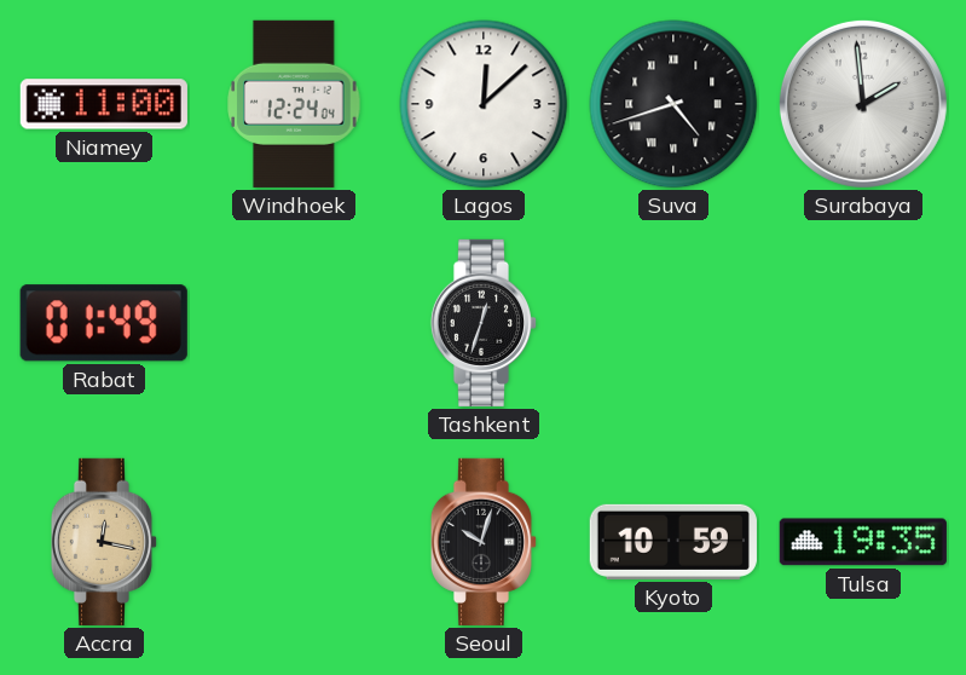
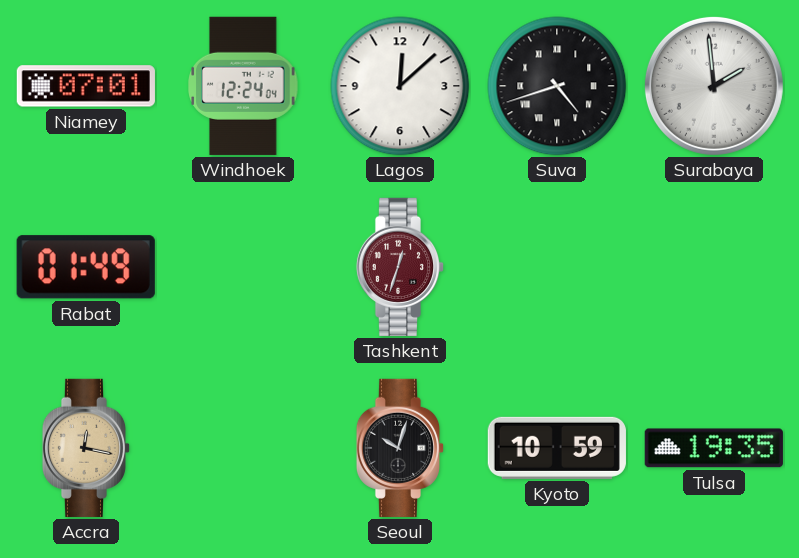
Niamey: 11:00 -> 07:01
Tashkent dial: black -> burgundy
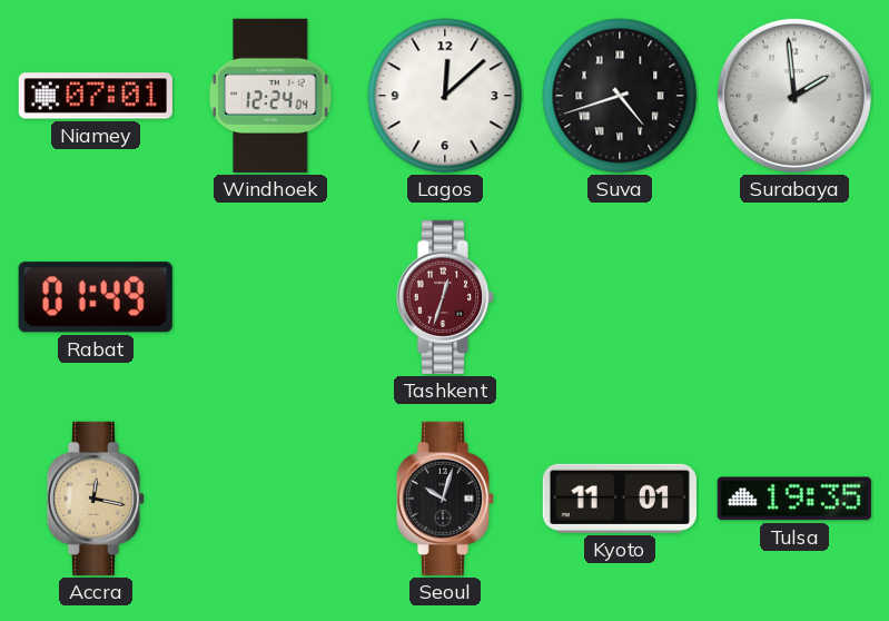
Kyoto: 10:59 -> 11:01
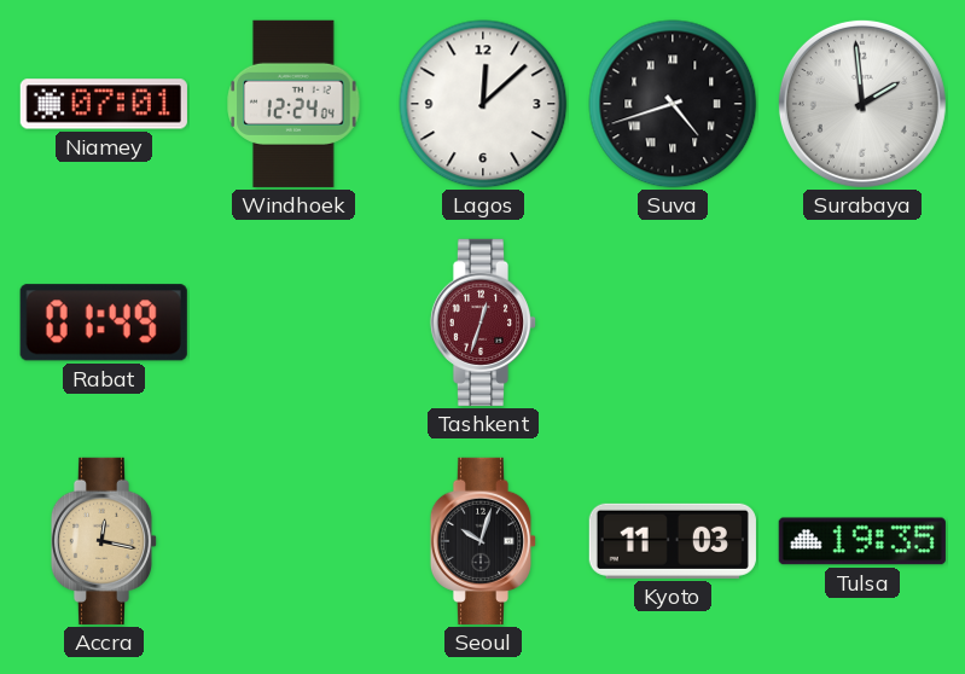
Kyoto: 11:01 -> 11:03
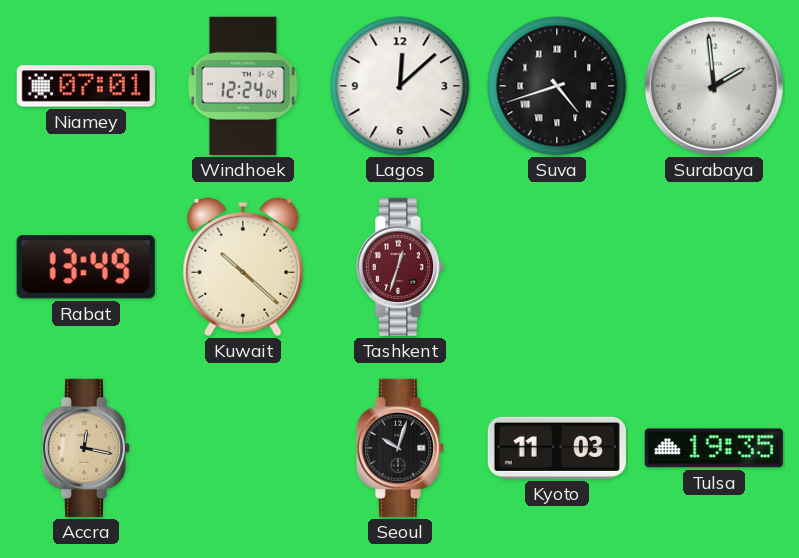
Rabat: 01:49 -> 13:49
Kuwait: none -> 10:22
